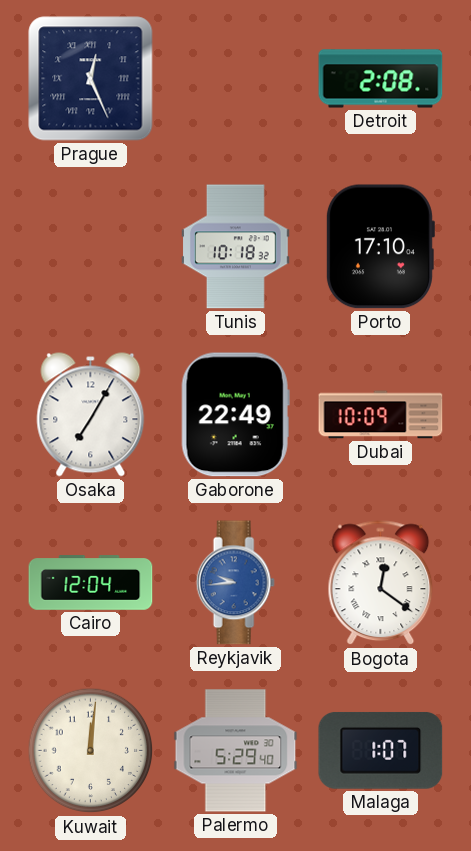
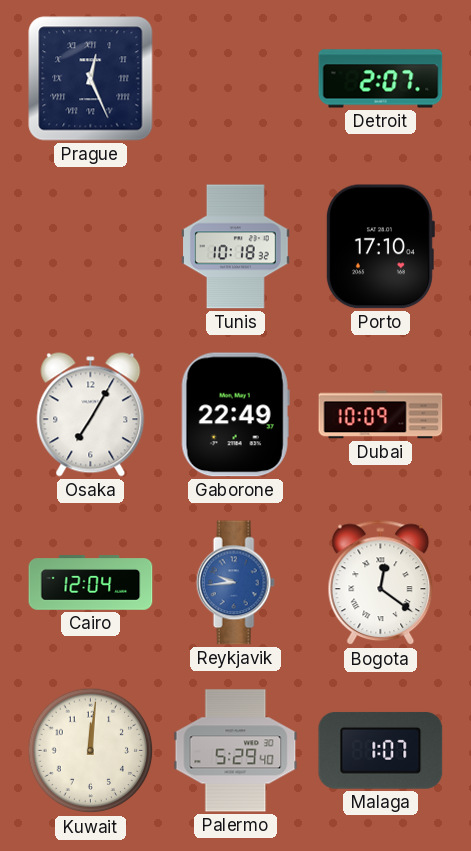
Detroit: 2:08 -> 2:07
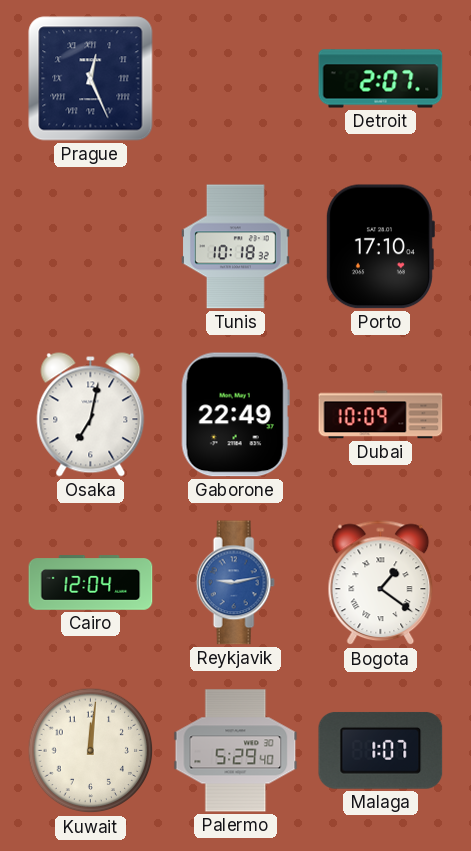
Osaka: 7:05 -> 7:02
Reykjavik: 9:44 -> 9:13
Bogota: 12:21 -> 1:21
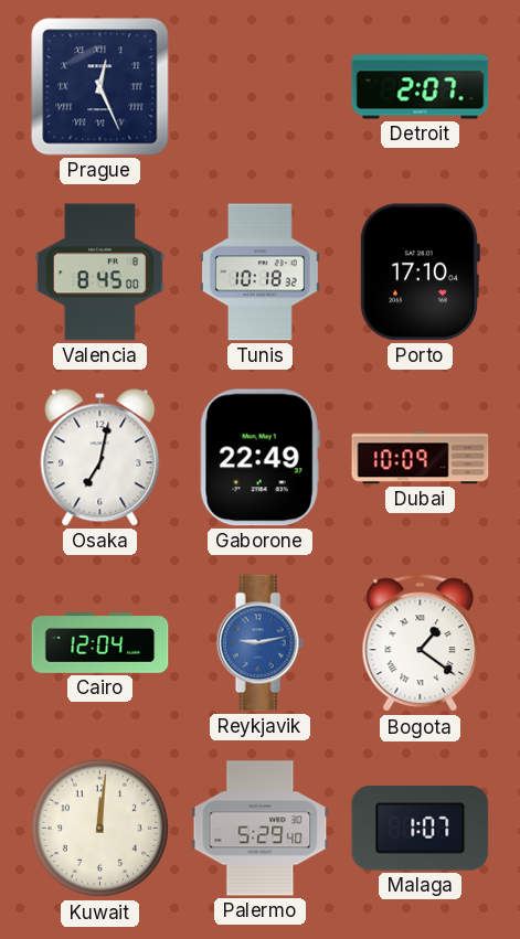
Valencia: none -> 8:45
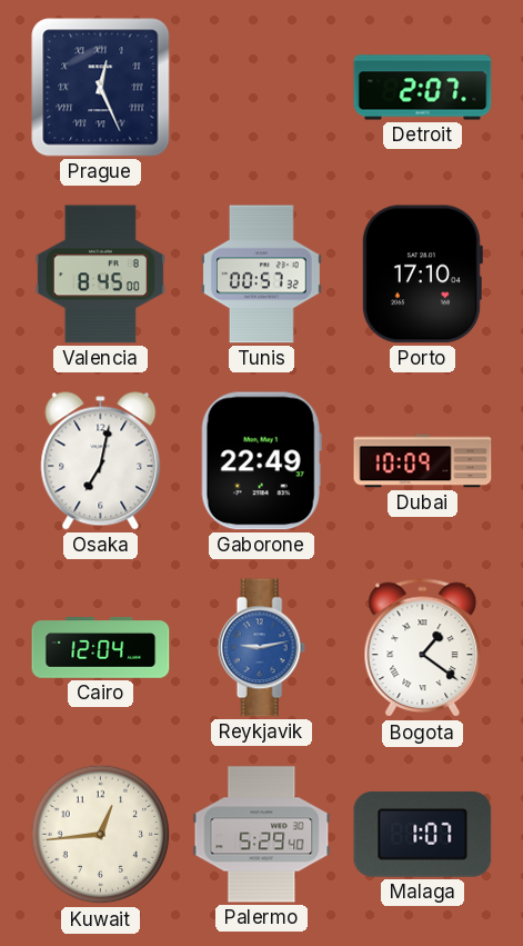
Tunis: 10:18 -> 00:57
Kuwait: 12:01 -> 12:44
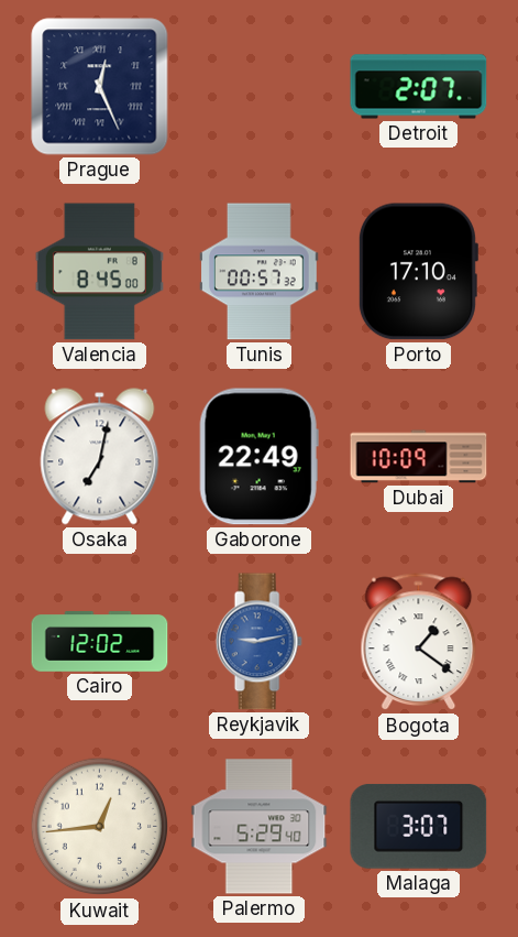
Cairo: 12:04 -> 12:02
Malaga: 1:07 -> 3:07
